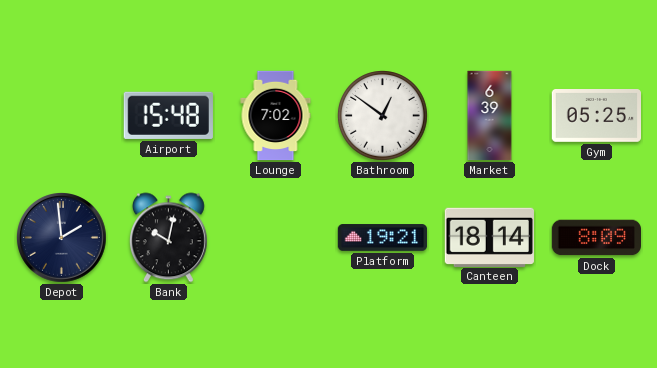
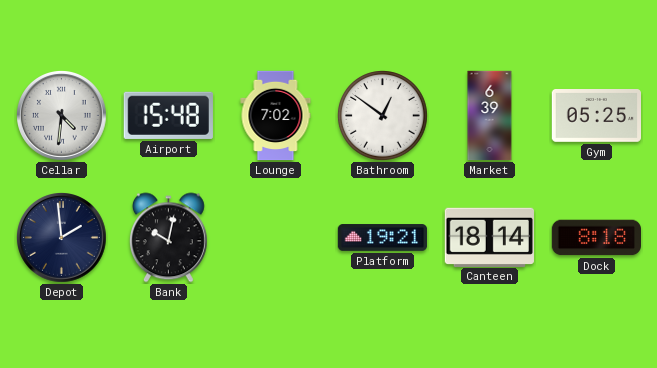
Cellar: none -> 4:31
Dock: 8:09 -> 8:18
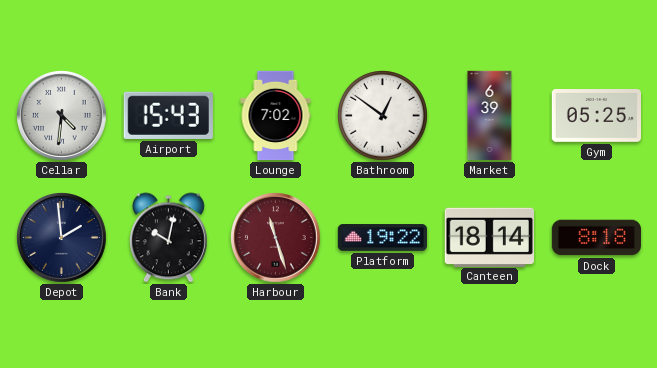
Airport: 15:48 -> 15:43
Harbour: none -> 11:27
Platform: 19:21 -> 19:22
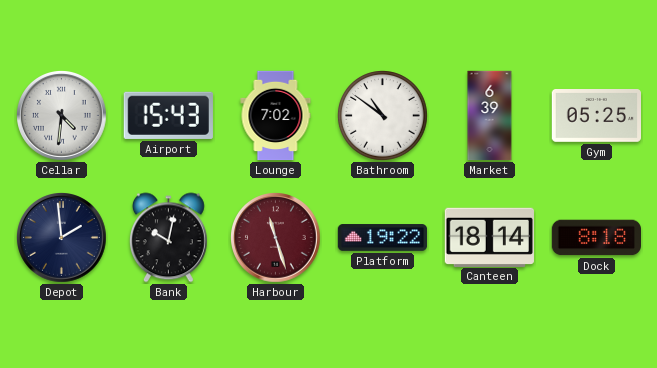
Bathroom: 12:51 -> 10:51
